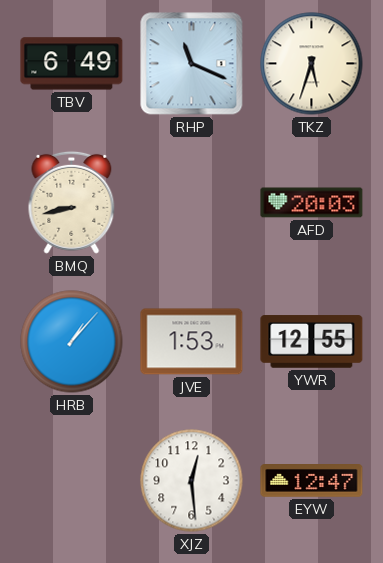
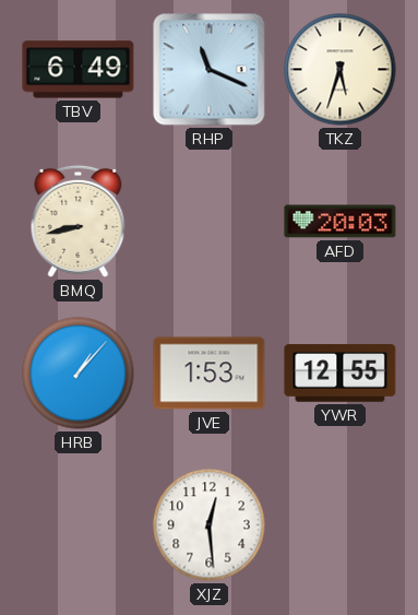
EYW: 12:47 -> none
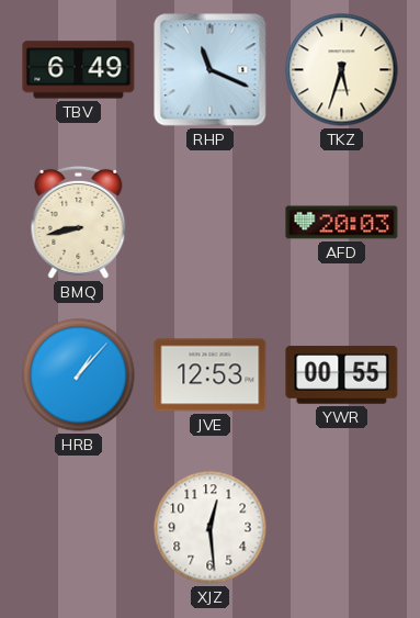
JVE: 1:53 -> 12:53
YWR: 12:55 -> 00:55
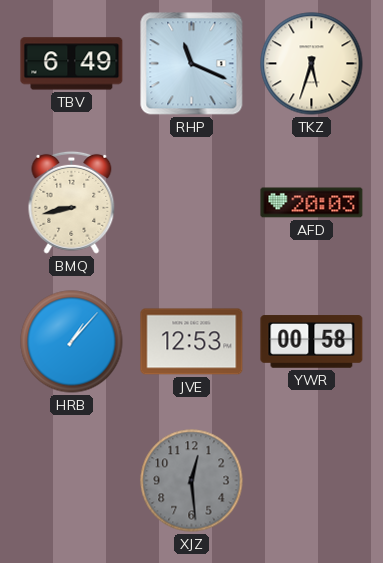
YWR: 00:55 -> 00:58
XJZ dial: white -> grey
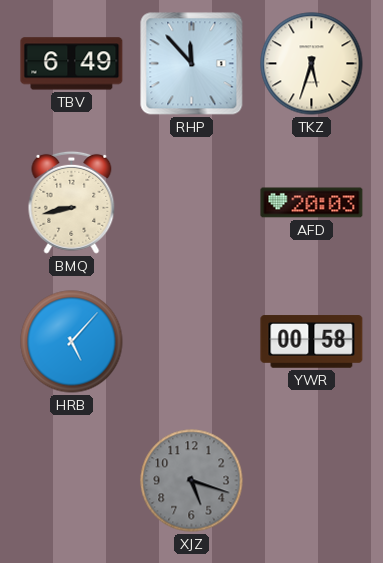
RHP: 11:19 -> 11:53
HRB: 1:07 -> 5:07
JVE: 12:53 -> none
XJZ: 12:29 -> 5:18
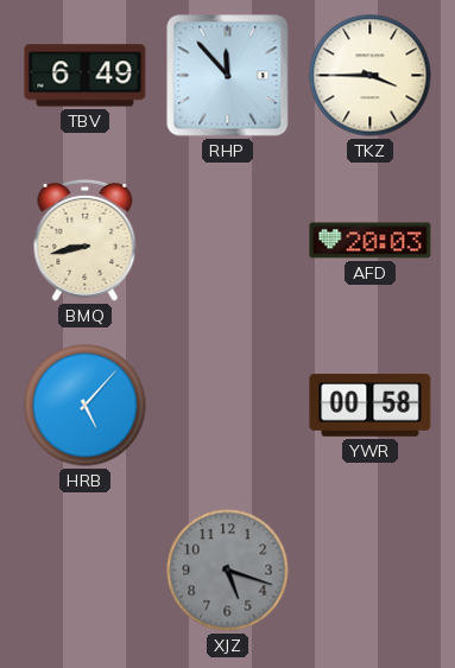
TKZ: 5:33 -> 3:45
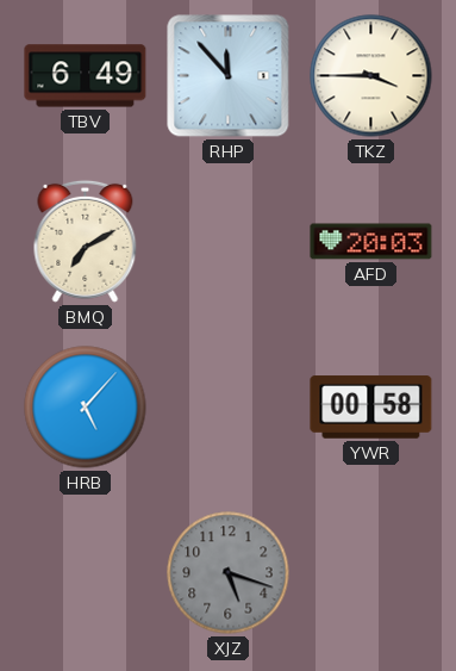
BMQ: 8:43 -> 7:10
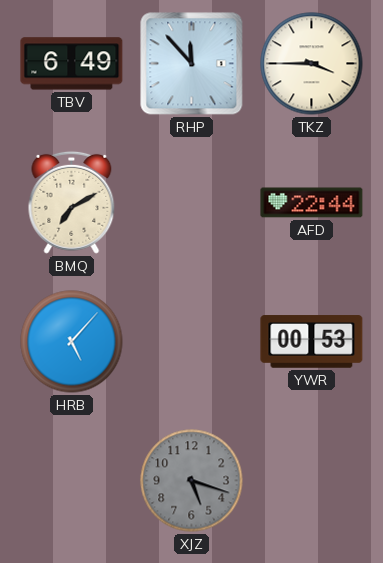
AFD: 20:03 -> 22:44
YWR: 00:58 -> 00:53
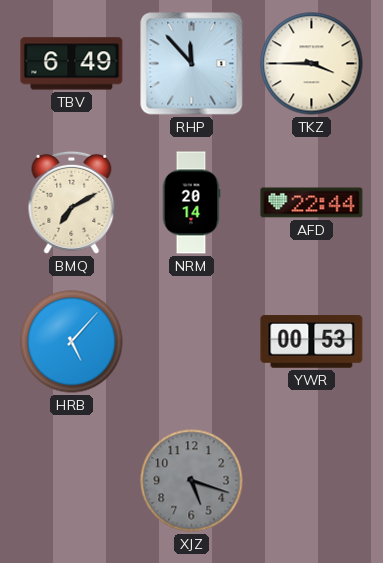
NRM: none -> 20:14
